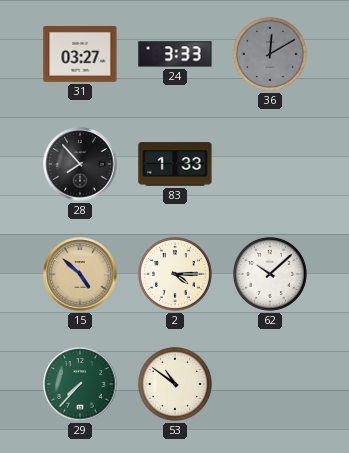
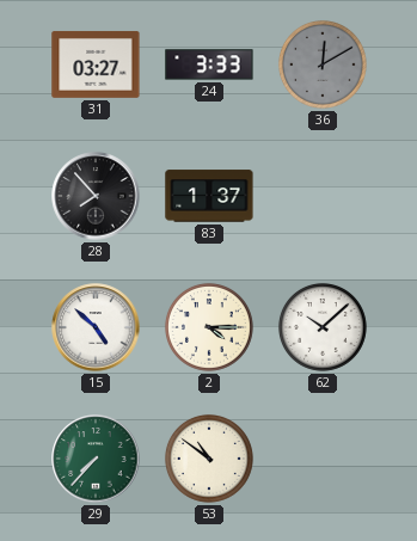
83: 1:33 -> 1:37
15 dial: champagne -> white
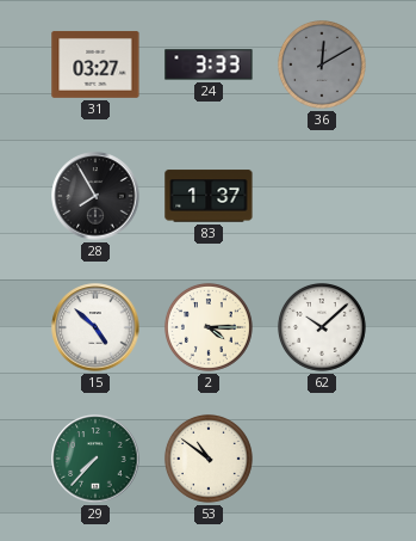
28: 7:53 -> 7:55
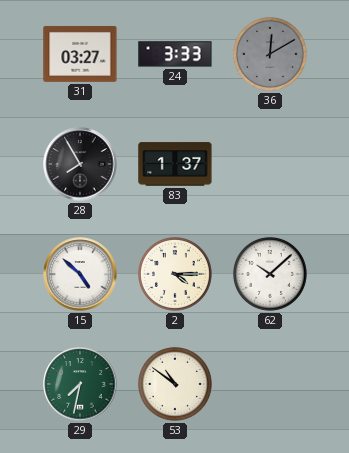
29: 7:37 -> 7:32
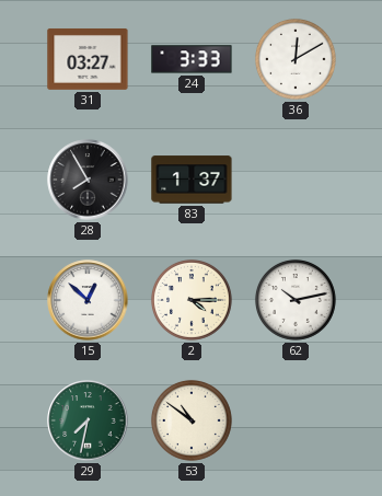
36 dial: grey -> white
15: 4:52 -> 12:52
62: 10:08 -> 10:13
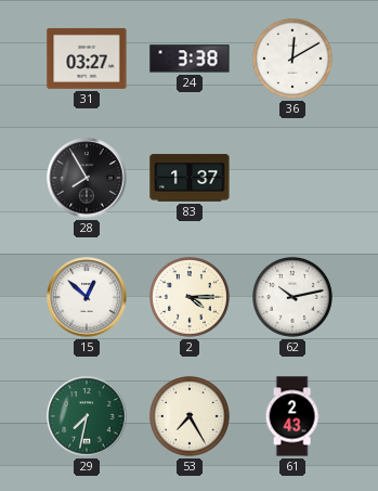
24: 3:33 -> 3:38
53: 10:51 -> 7:25
61: none -> 2:43
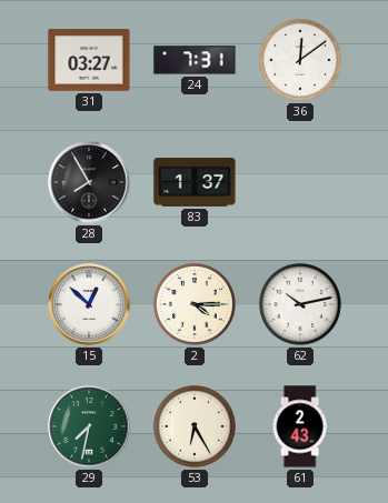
24: 3:38 -> 7:31
36: 12:10 -> 12:09
53: 7:25 -> 6:25
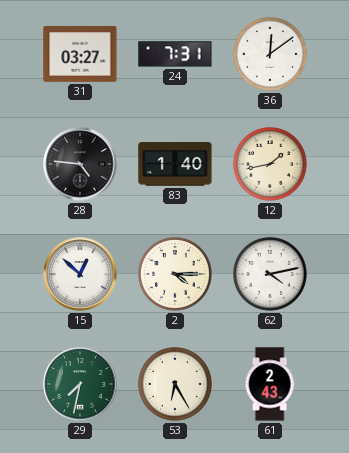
28: 7:55 -> 4:46
83: 1:37 -> 1:40
12: none -> 1:43
62: 10:13 -> 4:13
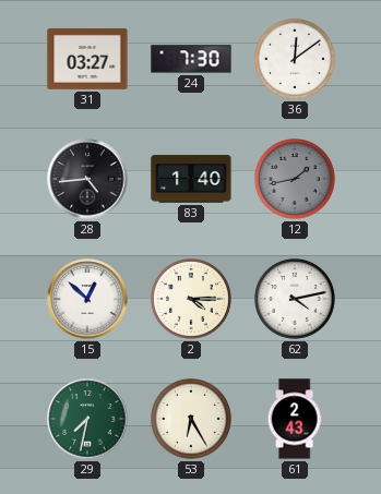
24: 7:31 -> 7:30
28: 4:46 -> 4:44
12 dial: cream -> grey
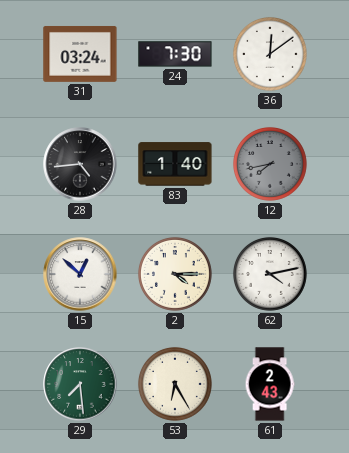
31: 03:27 -> 03:24
12: 1:43 -> 7:43
29: 7:32 -> 7:29
